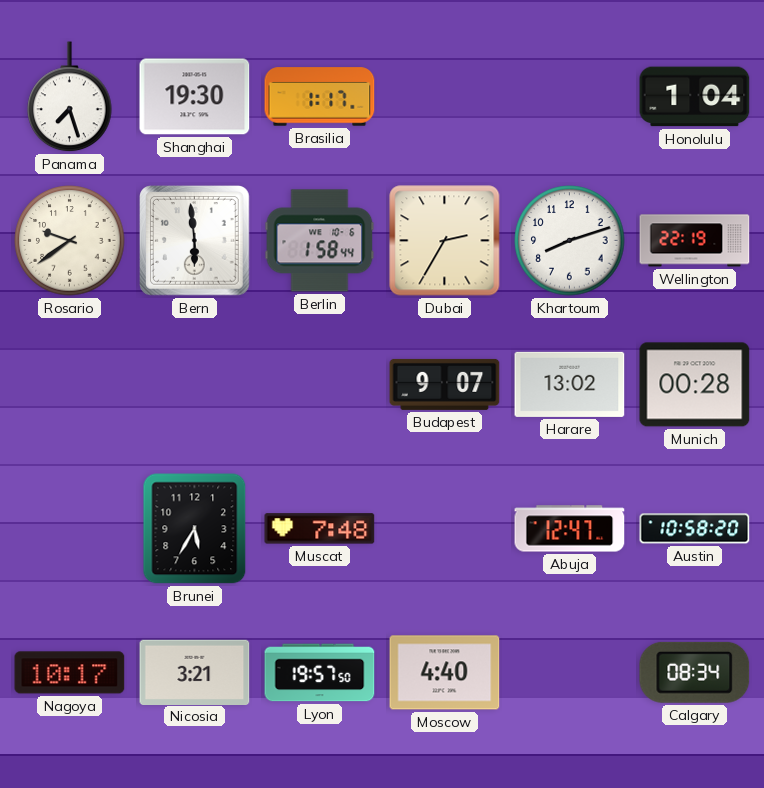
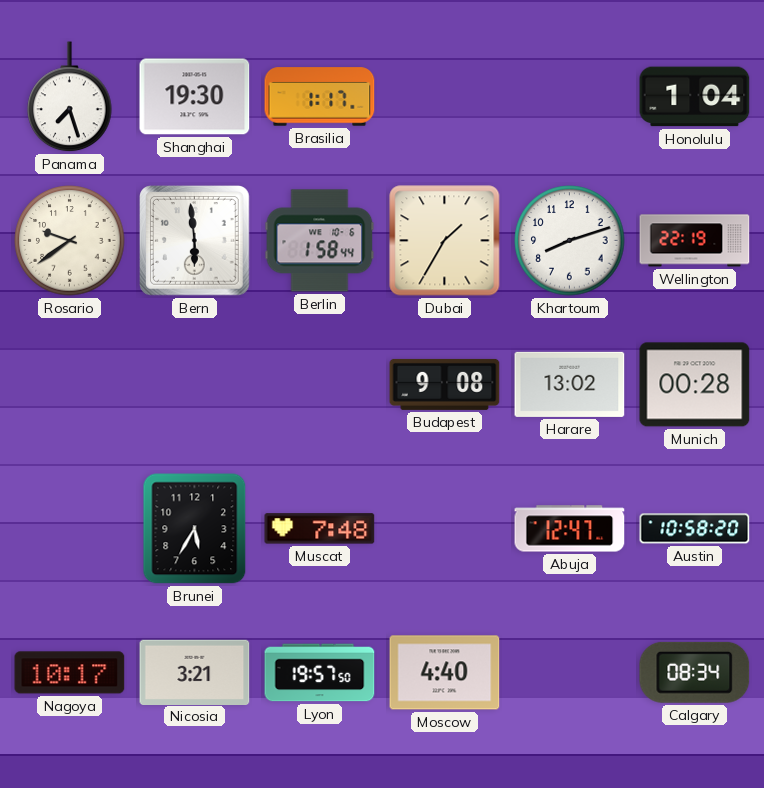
Dubai: 2:35 -> 1:35
Budapest: 9:07 -> 9:08
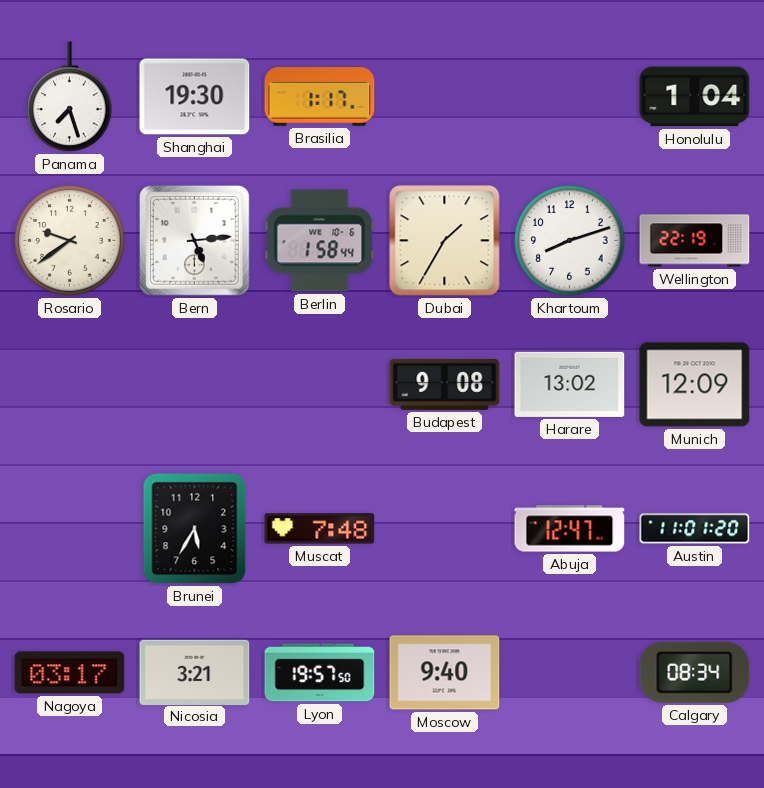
Bern: 5:59 -> 5:14
Munich: 00:28 -> 12:09
Austin: 10:58 -> 11:01
Nagoya: 10:17 -> 03:17
Moscow: 4:40 -> 9:40
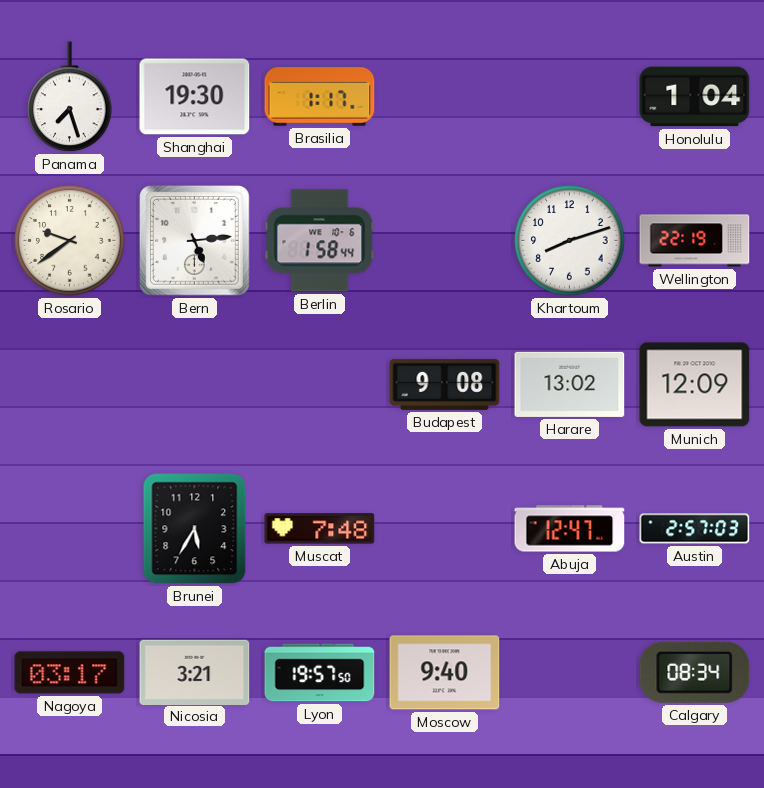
Dubai: 1:35 -> none
Austin: 11:01 -> 2:57
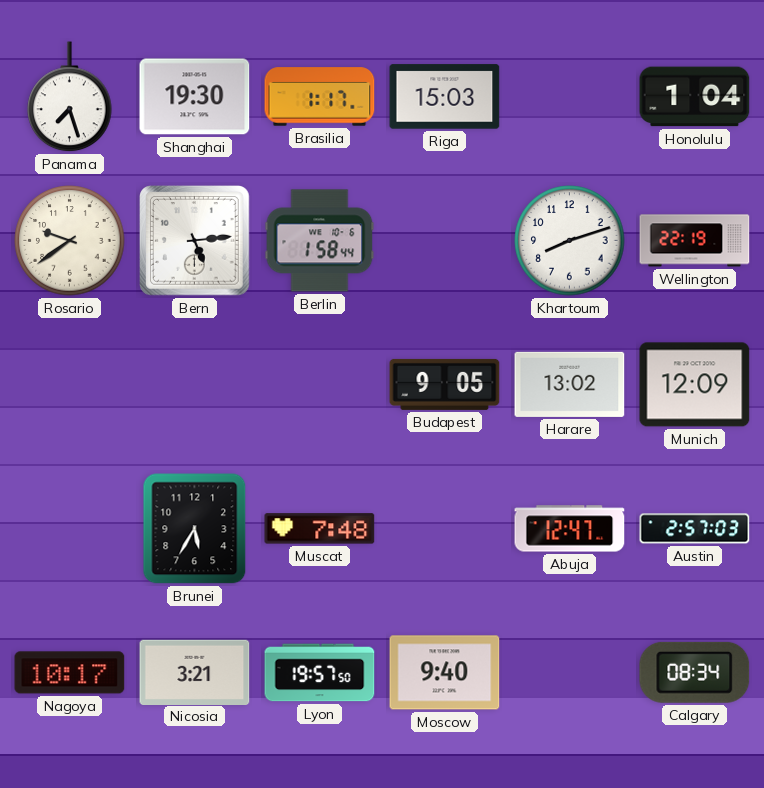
Riga: none -> 15:03
Budapest: 9:08 -> 9:05
Nagoya: 03:17 -> 10:17
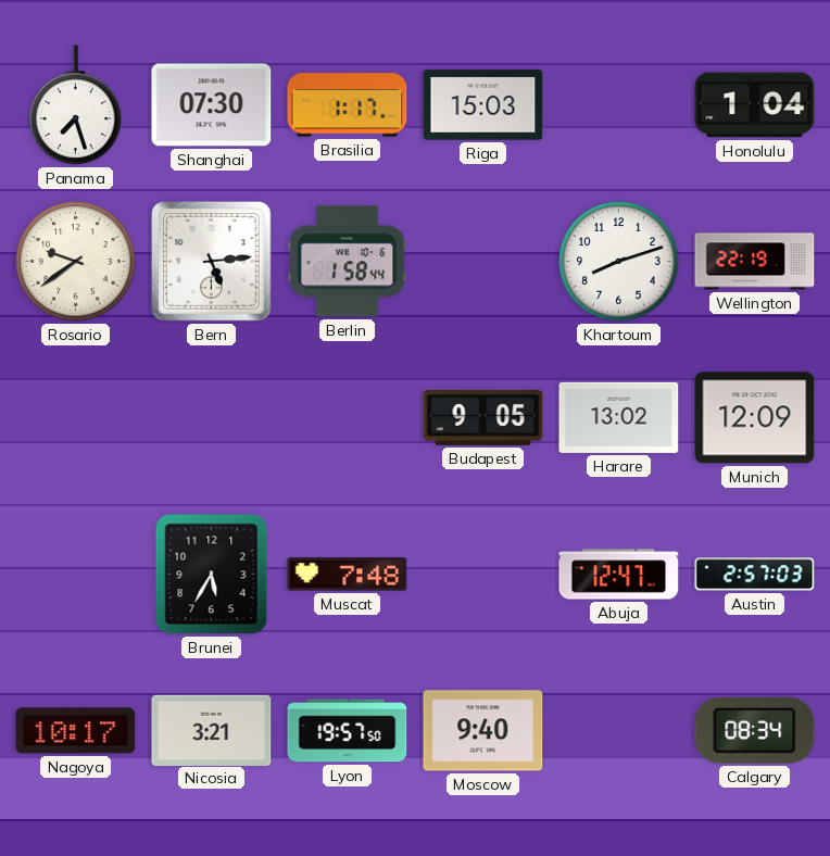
Shanghai: 19:30 -> 07:30
